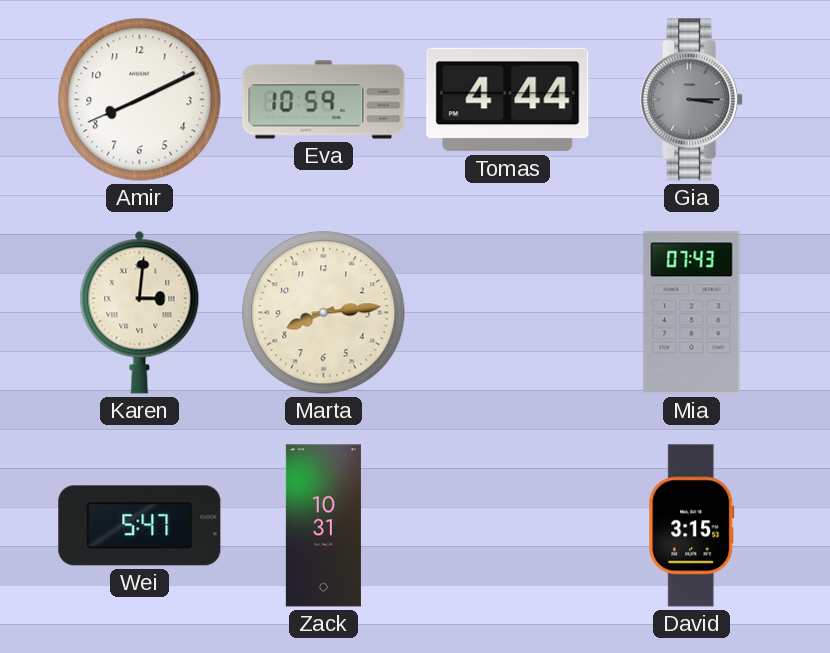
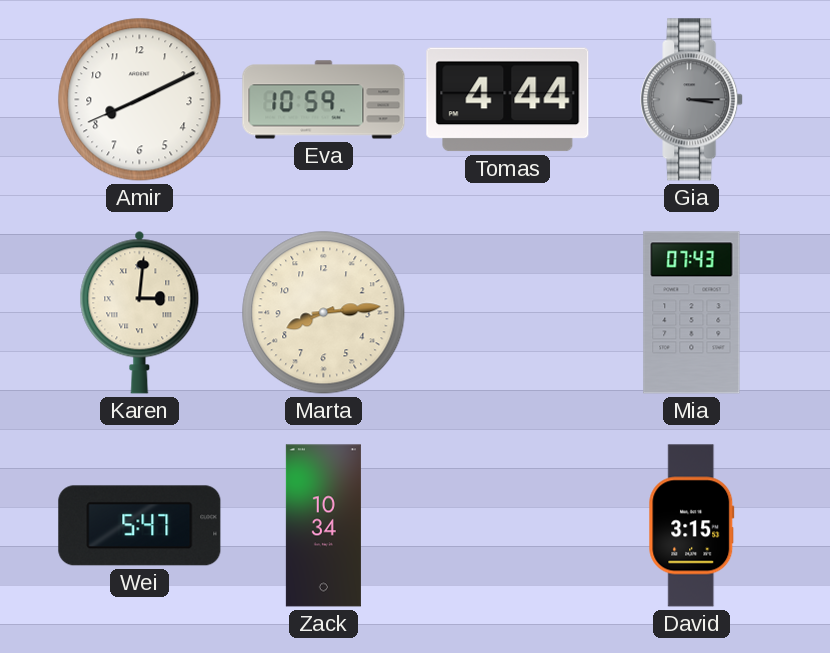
Zack: 10:31 -> 10:34
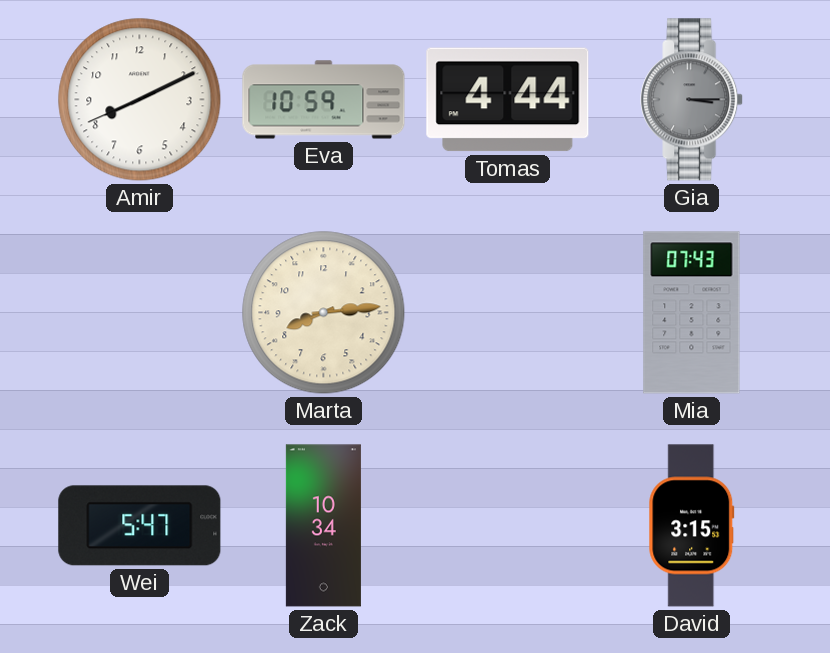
Karen: 3:01 -> none
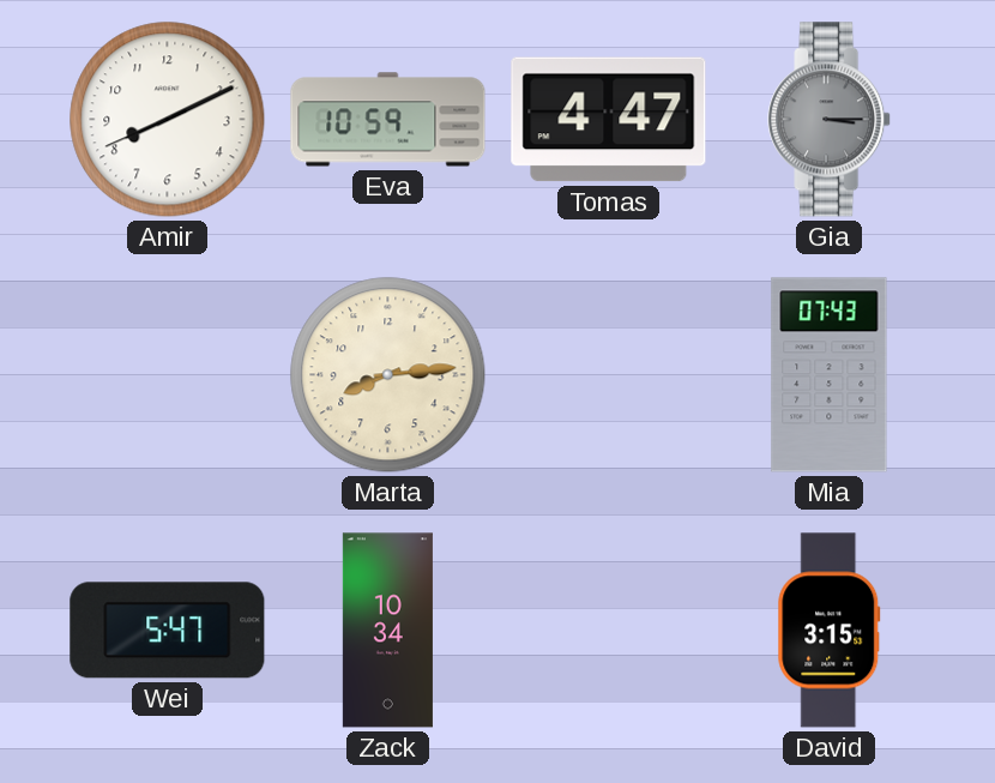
Tomas: 4:44 -> 4:47
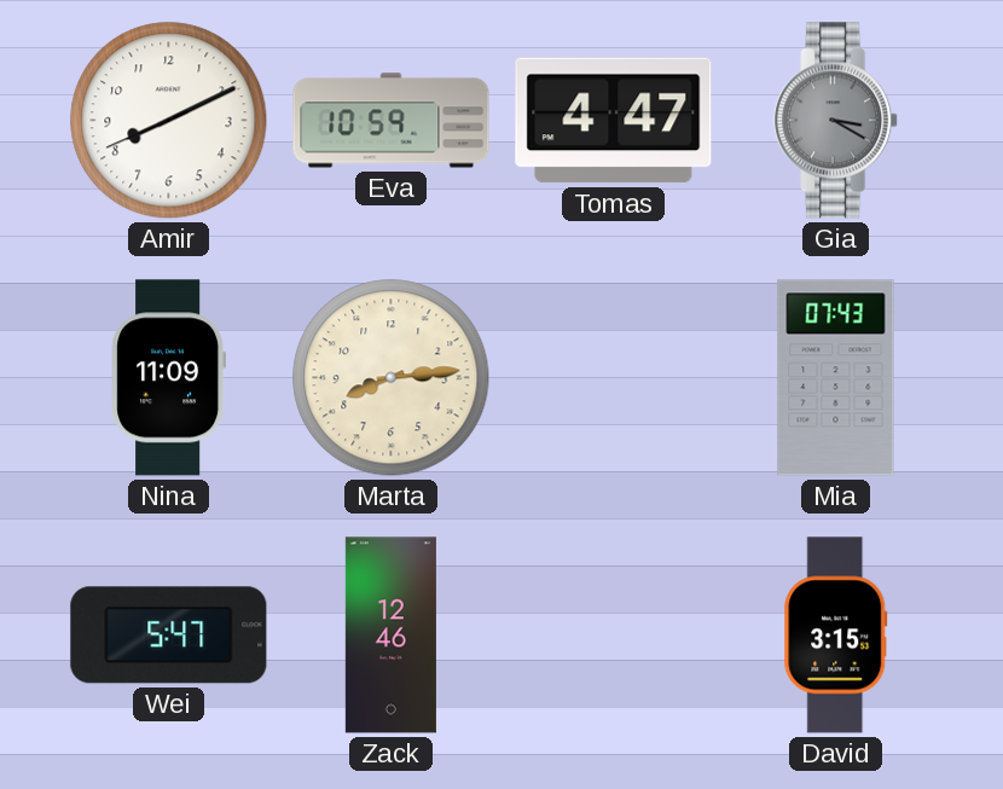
Gia: 3:15 -> 3:20
Nina: none -> 11:09
Zack: 10:34 -> 12:46
